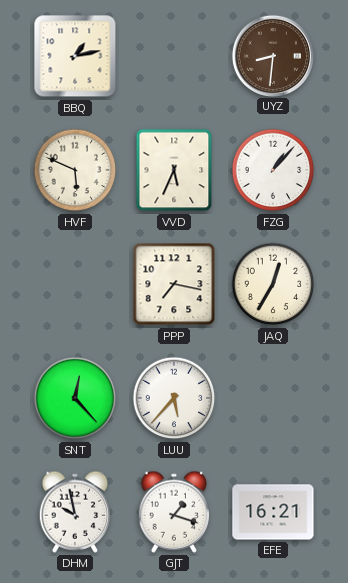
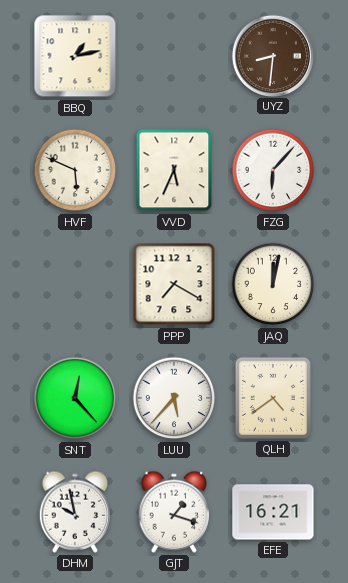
FZG: 1:07 -> 6:07
PPP: 7:17 -> 7:20
JAQ: 12:35 -> 12:02
QLH: none -> 4:39
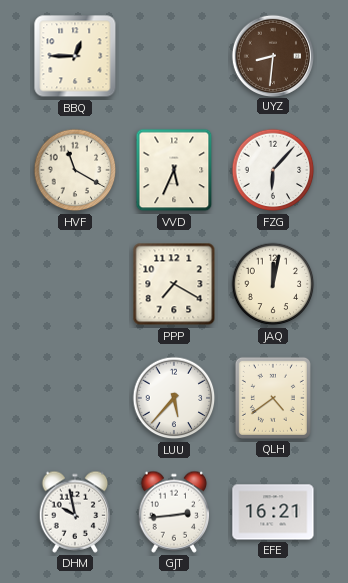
BBQ: 1:13 -> 12:45
HVF: 5:49 -> 11:20
SNT: 12:23 -> none
GJT: 1:18 -> 2:44
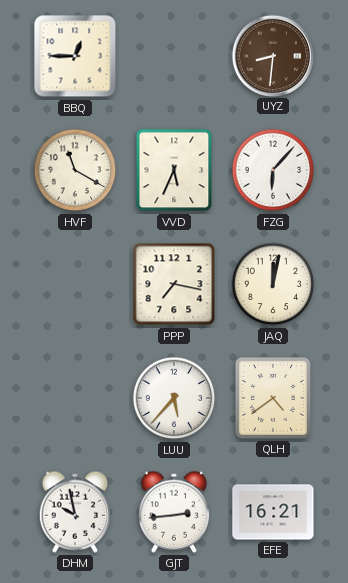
PPP: 7:20 -> 7:17
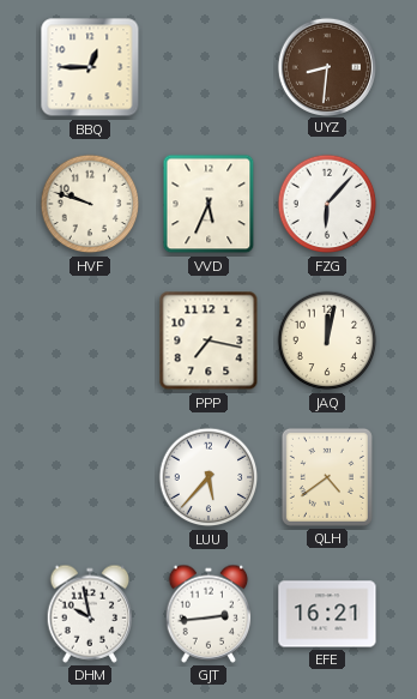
HVF: 11:20 -> 9:48
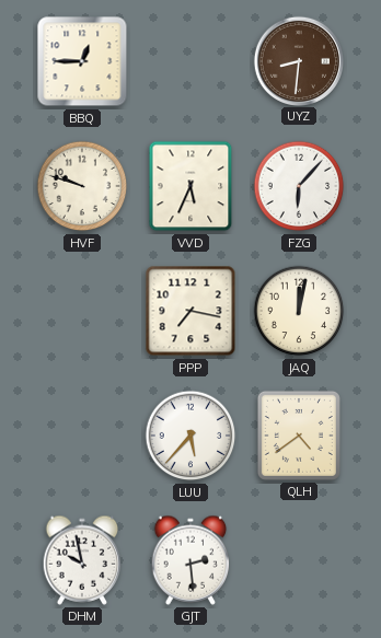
GJT: 2:44 -> 2:29
EFE: 16:21 -> none
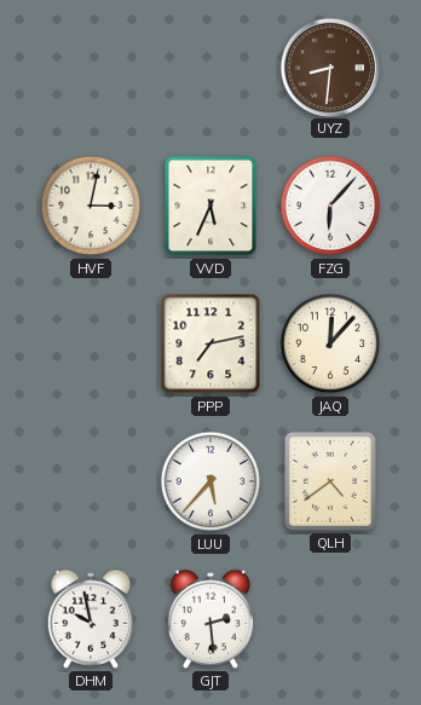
BBQ: 12:45 -> none
HVF: 9:48 -> 3:02
PPP: 7:17 -> 7:13
JAQ: 12:02 -> 12:07
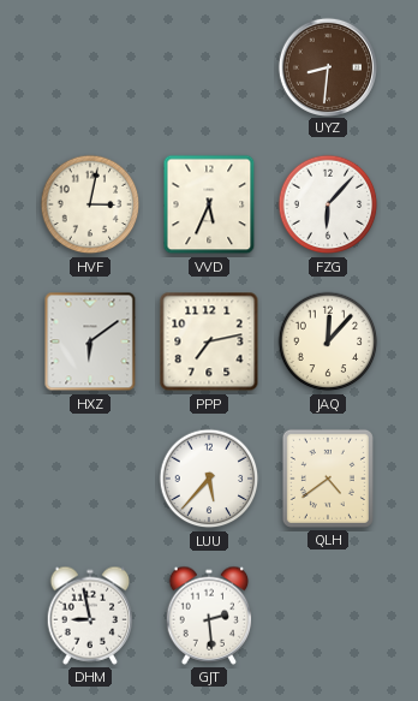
HXZ: none -> 6:09
DHM: 9:58 -> 8:58
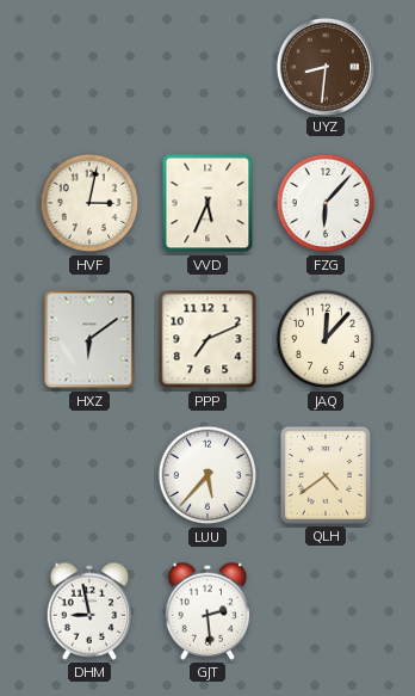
PPP: 7:13 -> 7:11
